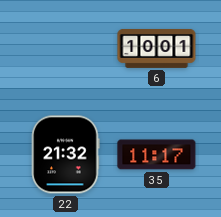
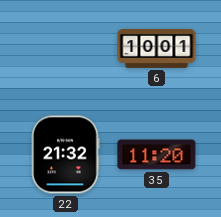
35: 11:17 -> 11:20
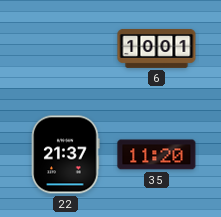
22: 21:32 -> 21:37
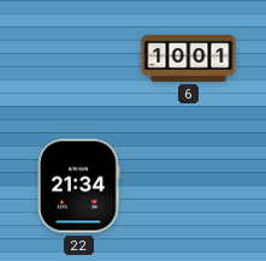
22: 21:37 -> 21:34
35: 11:20 -> none
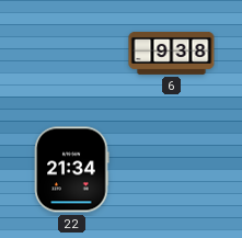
6: 10:01 -> 9:38
